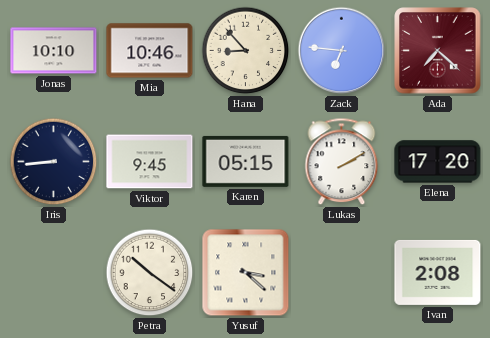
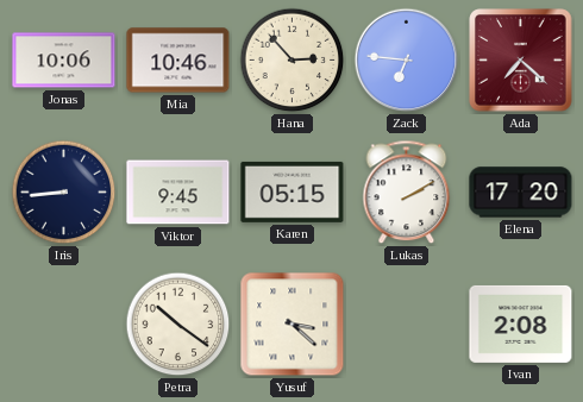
Jonas: 10:10 -> 10:06
Hana: 8:53 -> 2:53
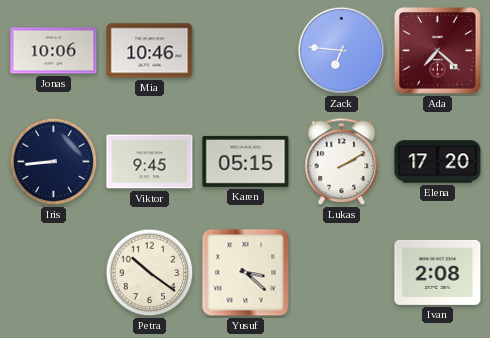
Hana: 2:53 -> none
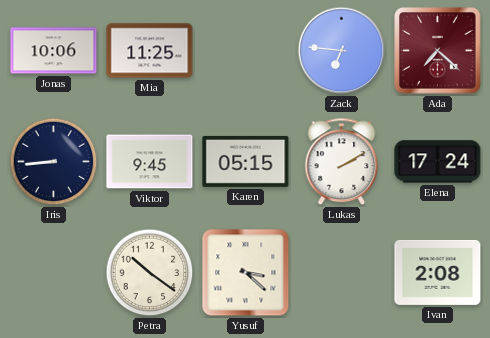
Mia: 10:46 -> 11:25
Elena: 17:20 -> 17:24
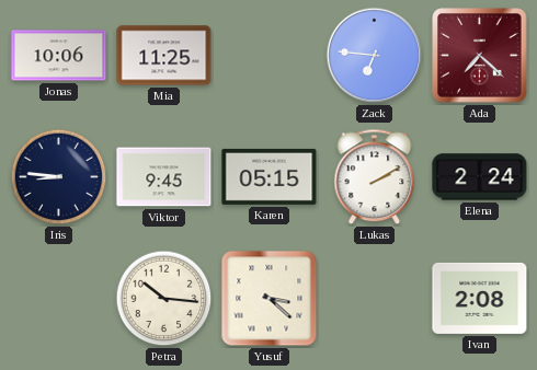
Iris: 8:44 -> 8:46
Elena: 17:24 -> 2:24
Petra: 10:21 -> 10:16
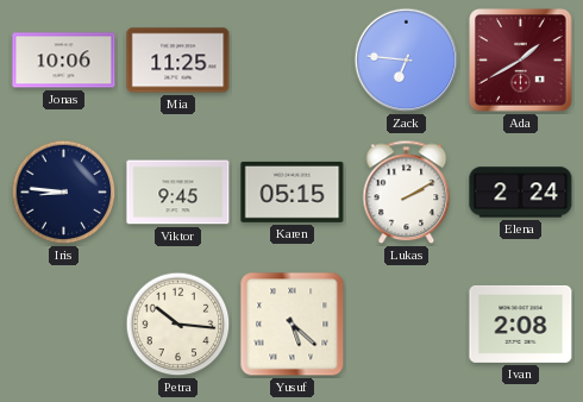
Ada: 7:22 -> 1:40
Yusuf: 3:22 -> 5:22
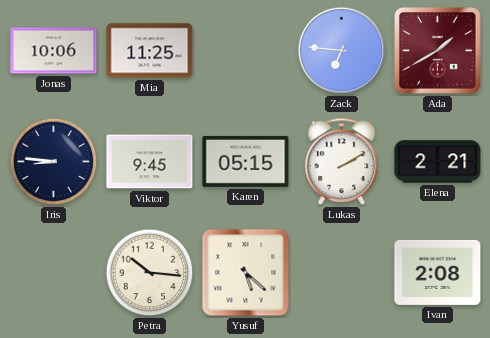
Elena: 2:24 -> 2:21
